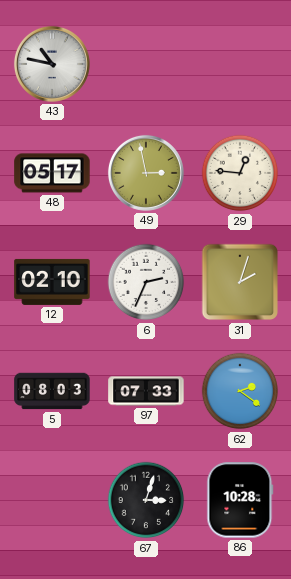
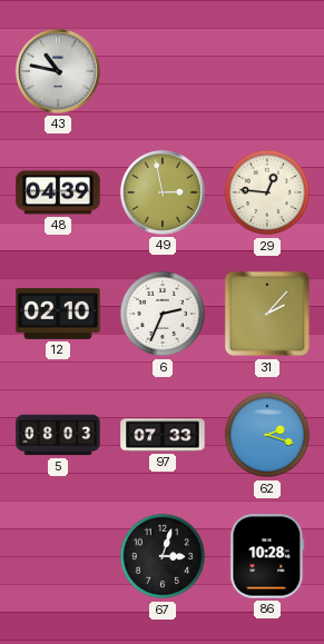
48: 05:17 -> 04:39
31: 2:03 -> 2:07
62: 2:21 -> 2:18
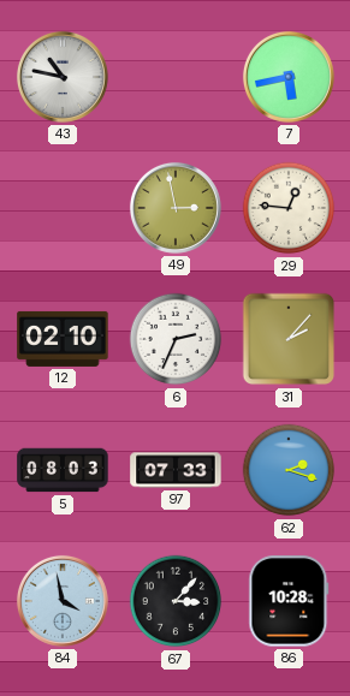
7: none -> 5:43
48: 04:39 -> none
84: none -> 3:58
67: 3:03 -> 3:07
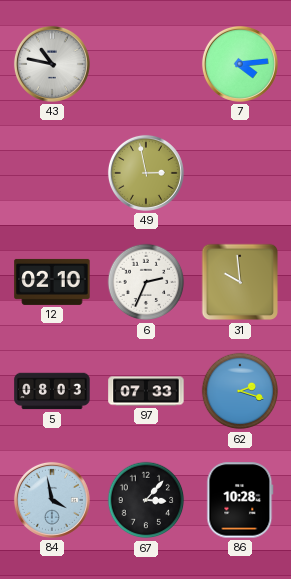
7: 5:43 -> 4:14
29: 12:46 -> none
31: 2:07 -> 9:59
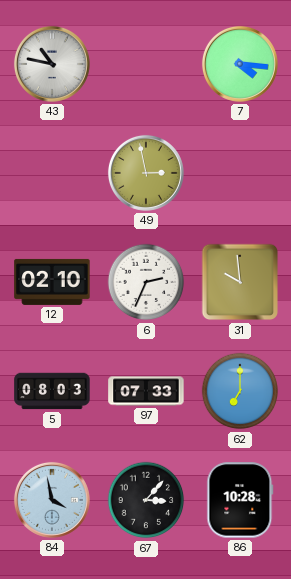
7: 4:14 -> 4:16
62: 2:18 -> 7:00
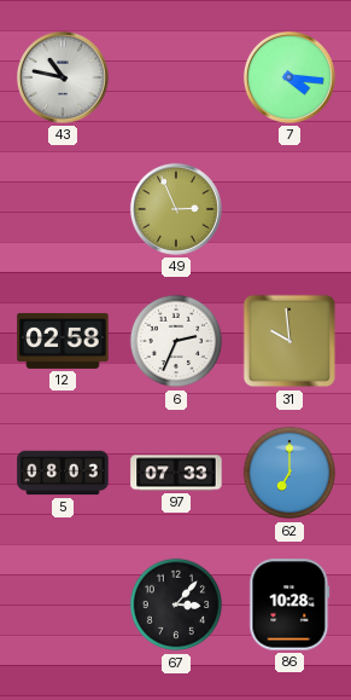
49: 2:58 -> 2:56
12: 02:10 -> 02:58
84: 3:58 -> none
